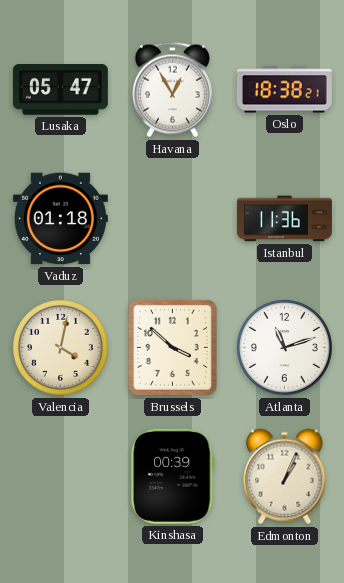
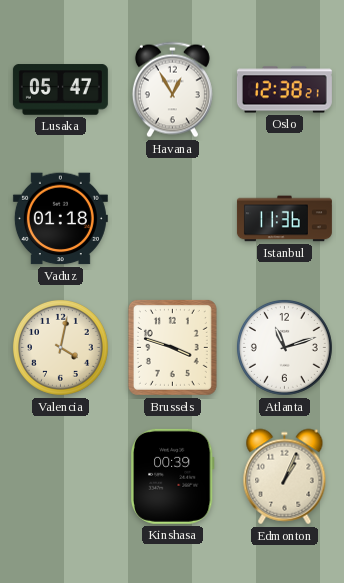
Oslo: 18:38 -> 12:38
Brussels: 3:52 -> 3:48
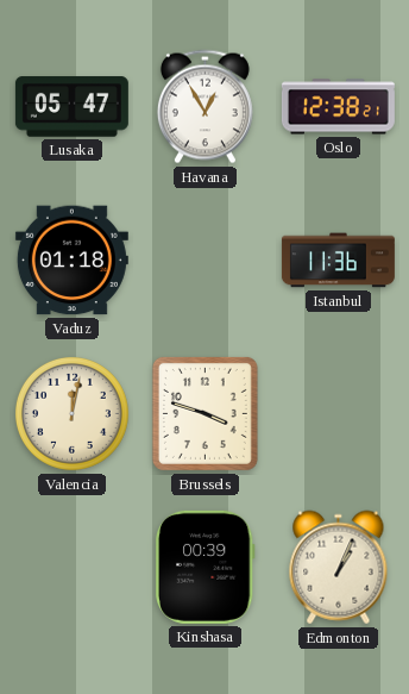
Valencia: 4:02 -> 12:02
Atlanta: 11:12 -> none
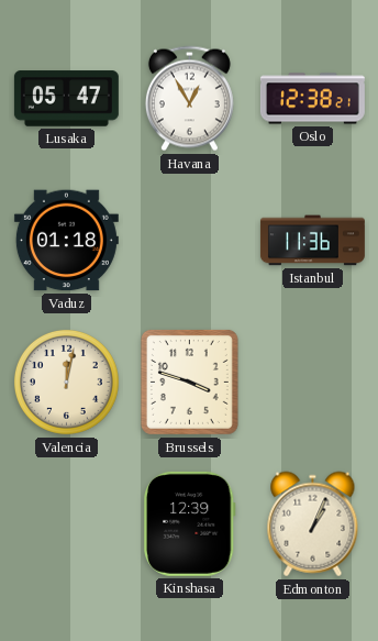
Kinshasa: 00:39 -> 12:39
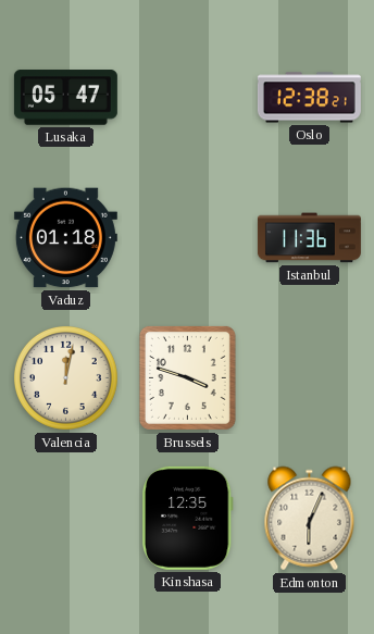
Havana: 12:55 -> none
Kinshasa: 12:39 -> 12:35
Edmonton: 1:04 -> 6:04
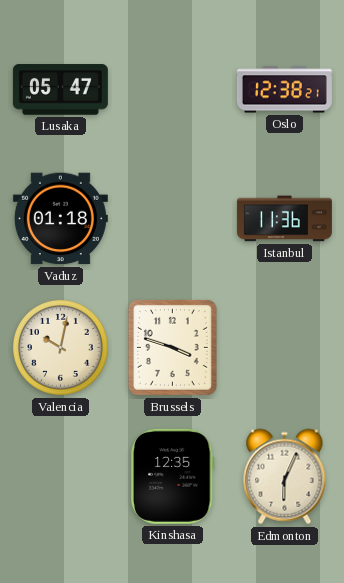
Valencia: 12:02 -> 10:02
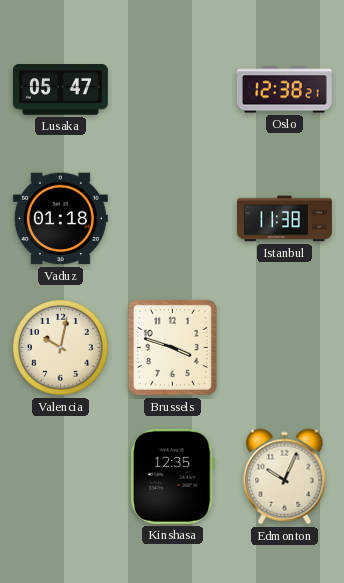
Istanbul: 11:36 -> 11:38
Edmonton: 6:04 -> 10:04
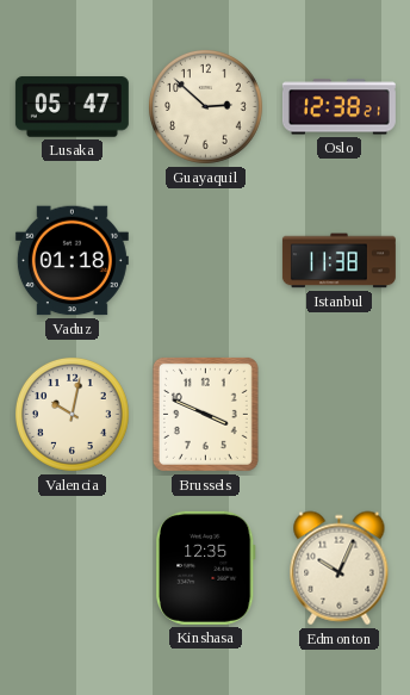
Guayaquil: none -> 2:52
Brussels: 3:48 -> 3:49
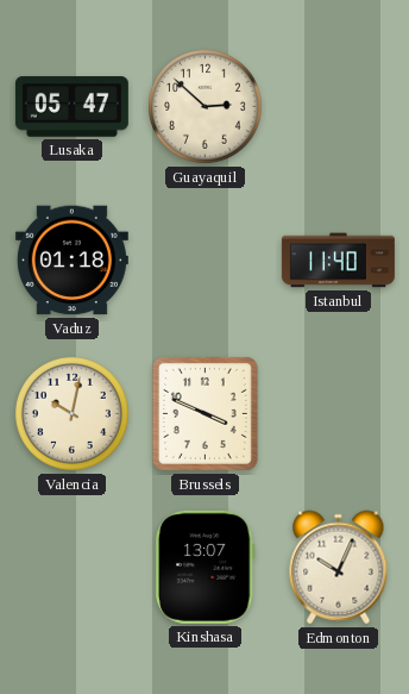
Oslo: 12:38 -> none
Istanbul: 11:38 -> 11:40
Kinshasa: 12:35 -> 13:07
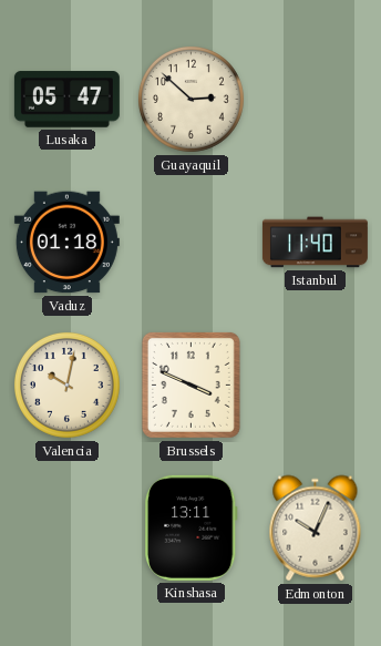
Kinshasa: 13:07 -> 13:11
